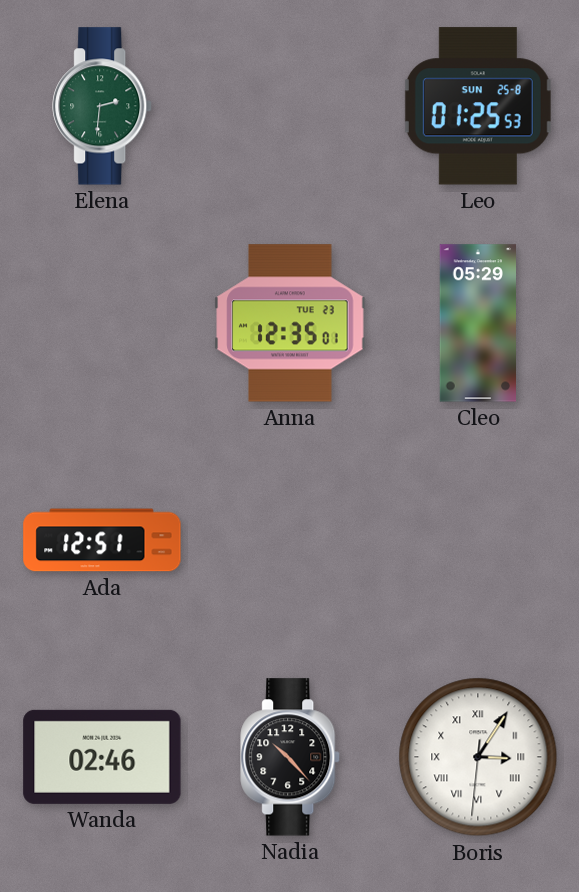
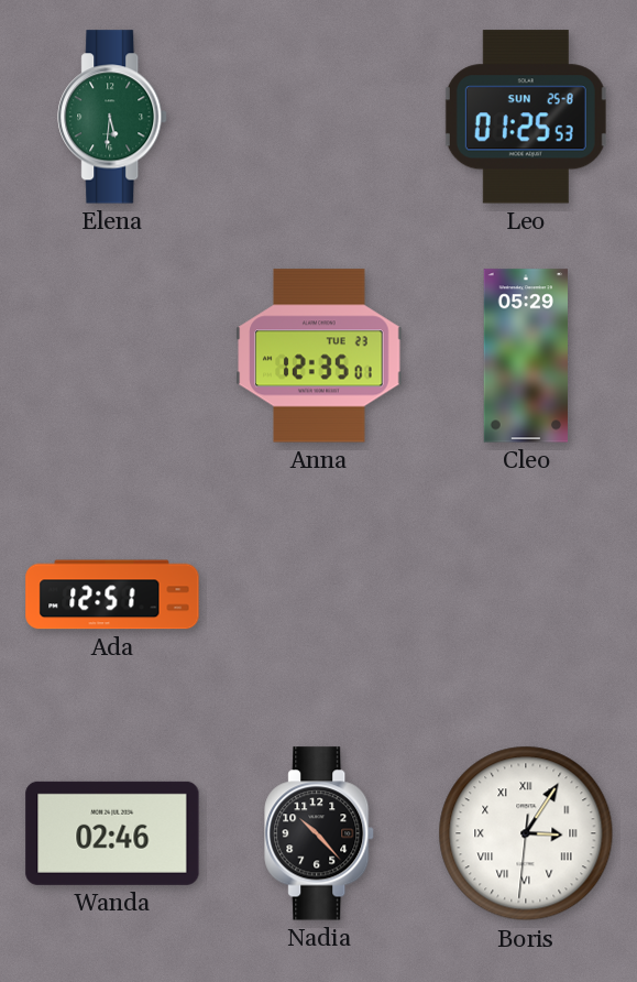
Elena: 2:31 -> 5:31
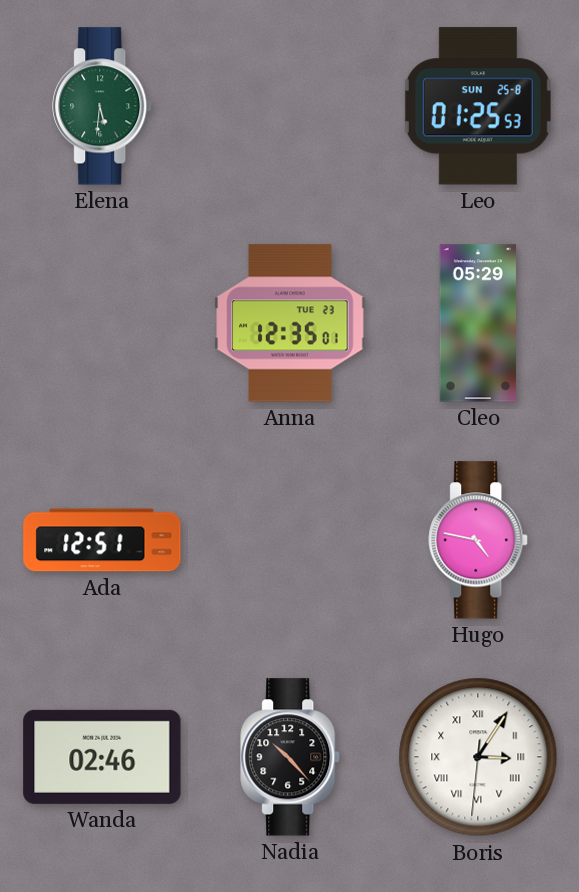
Hugo: none -> 4:47
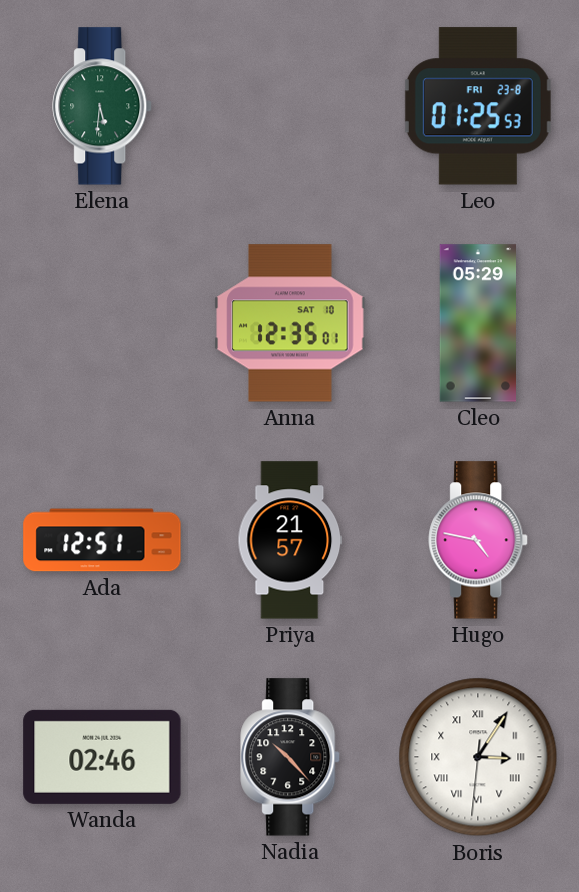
Leo date: SUN 25-8 -> FRI 23-8
Anna date: TUE 23 -> SAT 10
Priya: none -> 21:57
